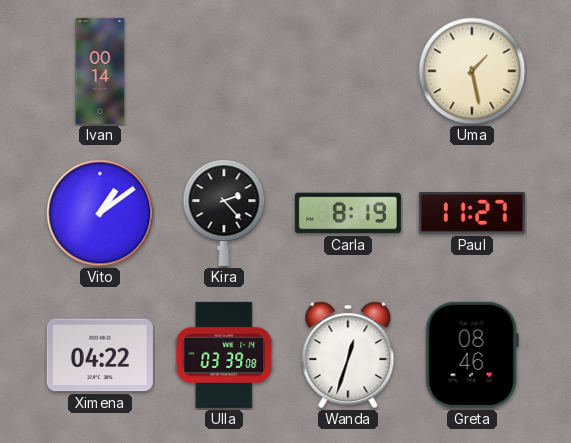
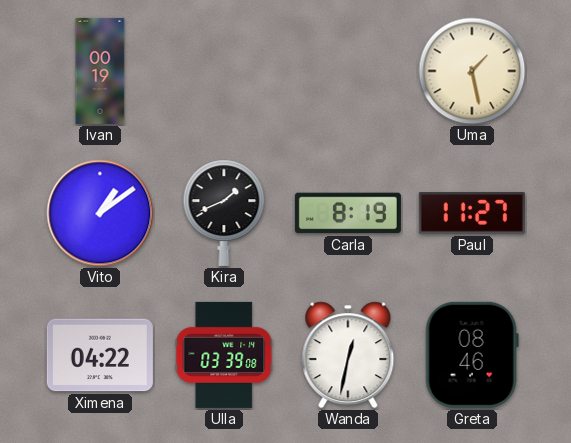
Ivan: 00:14 -> 00:19
Kira: 2:23 -> 1:41
Wanda: 12:33 -> 12:32
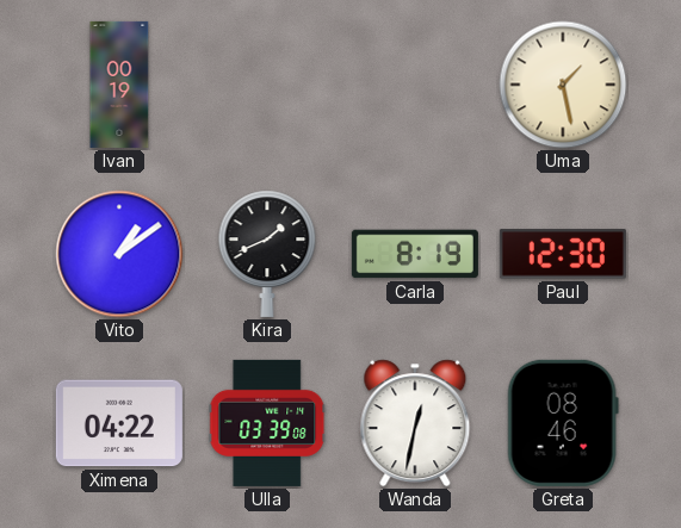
Paul: 11:27 -> 12:30
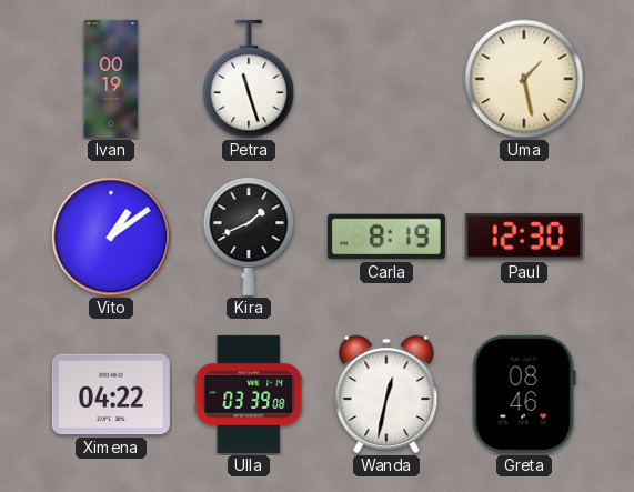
Petra: none -> 11:27
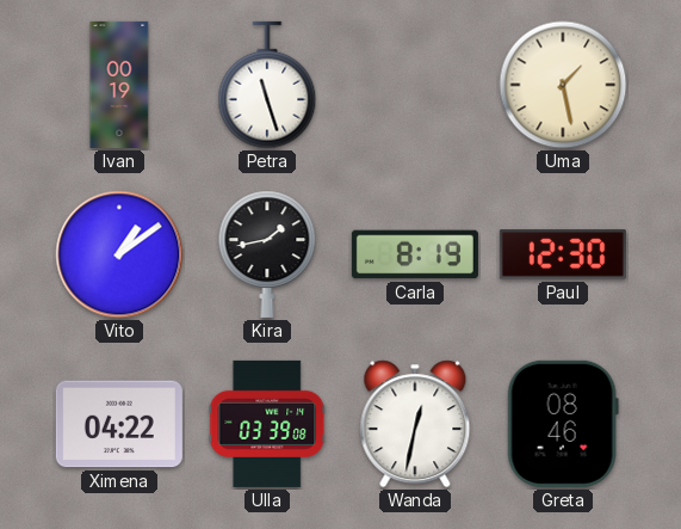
Kira: 1:41 -> 1:43
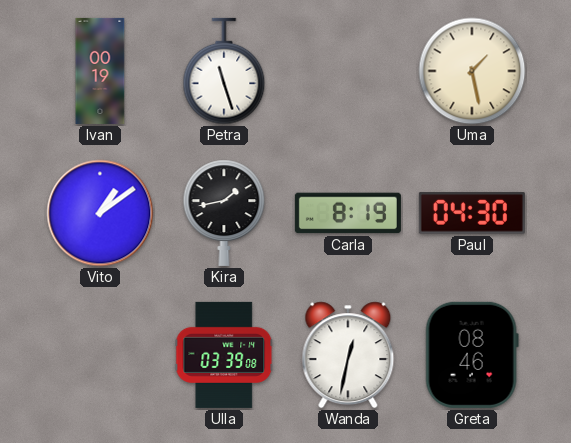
Paul: 12:30 -> 04:30
Ximena: 04:22 -> none
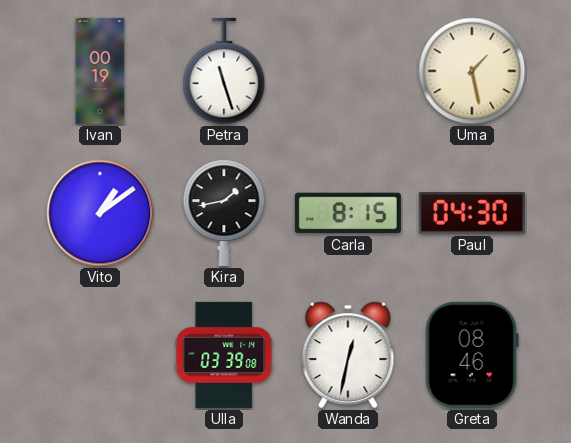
Carla: 8:19 -> 8:15
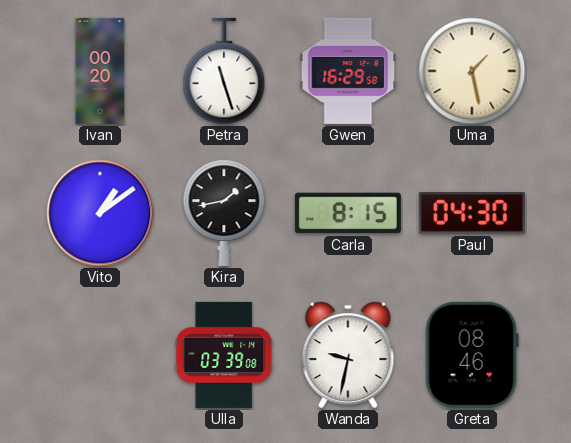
Ivan: 00:19 -> 00:20
Gwen: none -> 16:29
Wanda: 12:32 -> 9:32
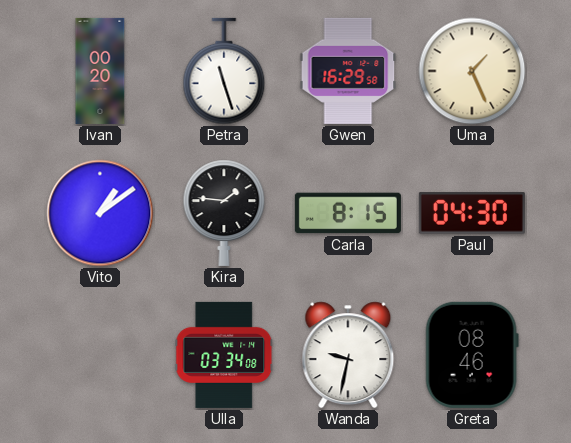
Uma: 1:28 -> 1:26
Kira: 1:43 -> 1:46
Ulla: 03:39 -> 03:34
